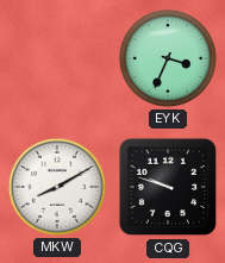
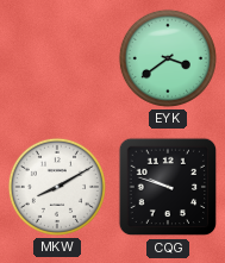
EYK: 3:34 -> 3:39
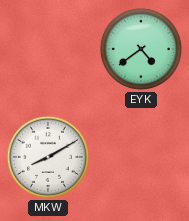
EYK: 3:39 -> 4:39
CQG: 9:48 -> none
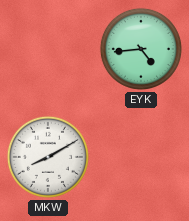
EYK: 4:39 -> 4:44
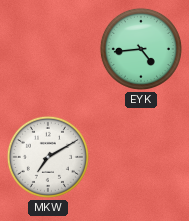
MKW: 8:10 -> 7:10
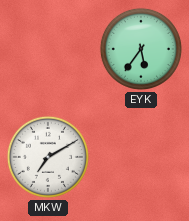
EYK: 4:44 -> 5:36
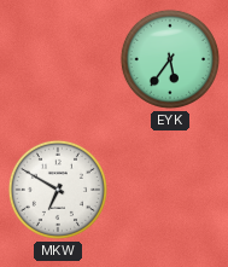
MKW: 7:10 -> 6:50
